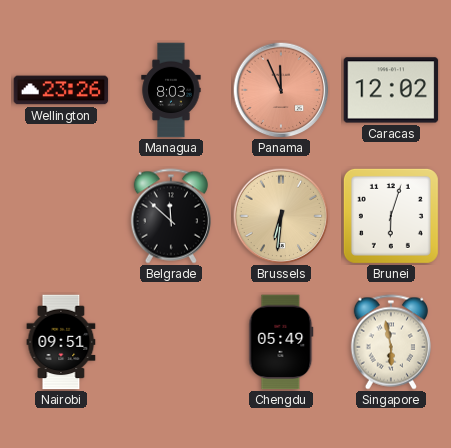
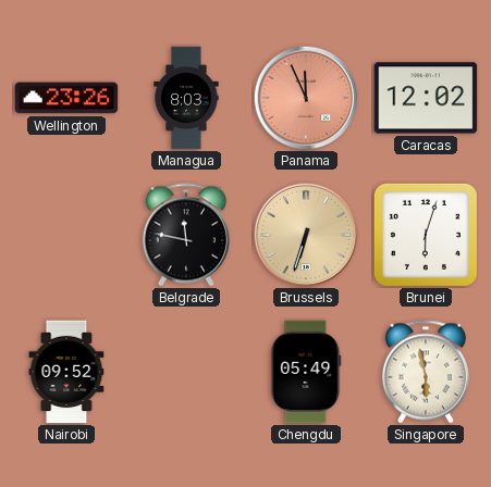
Belgrade: 11:52 -> 11:47
Brussels: 6:31 -> 6:33
Nairobi: 09:51 -> 09:52
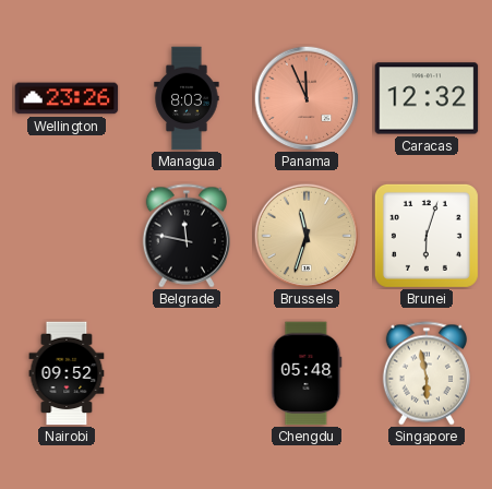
Caracas: 12:02 -> 12:32
Brussels: 6:33 -> 11:33
Chengdu: 05:49 -> 05:48
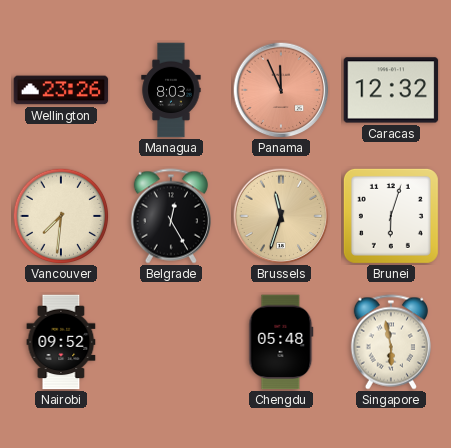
Vancouver: none -> 7:31
Belgrade: 11:47 -> 12:25
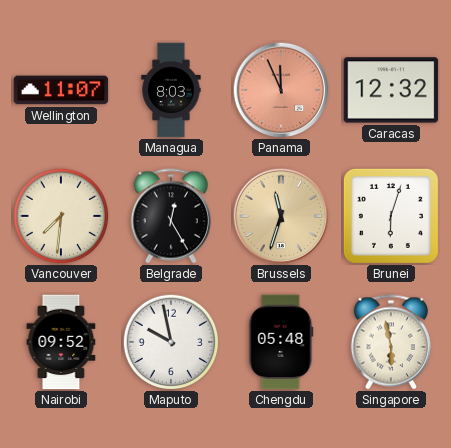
Wellington: 23:26 -> 11:07
Maputo: none -> 9:58
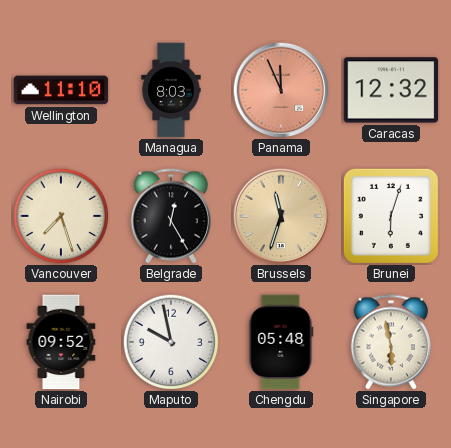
Wellington: 11:07 -> 11:10
Vancouver: 7:31 -> 7:27
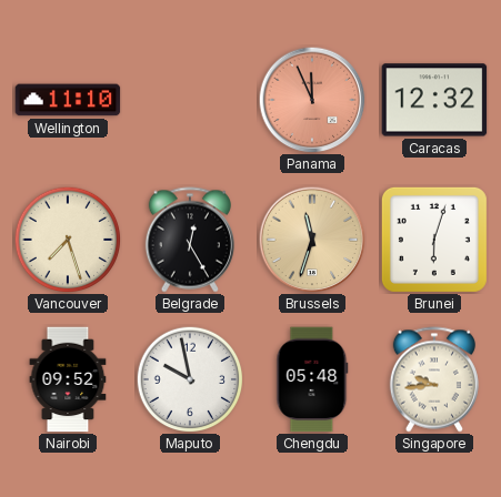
Managua: 8:03 -> none
Singapore: 5:58 -> 9:44
